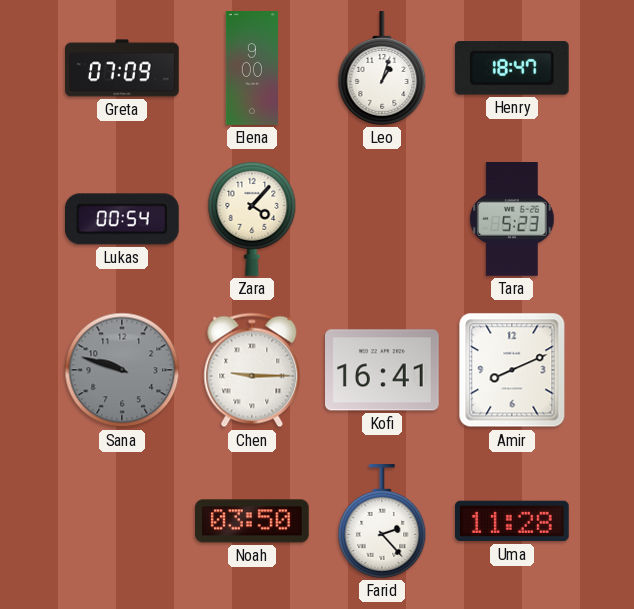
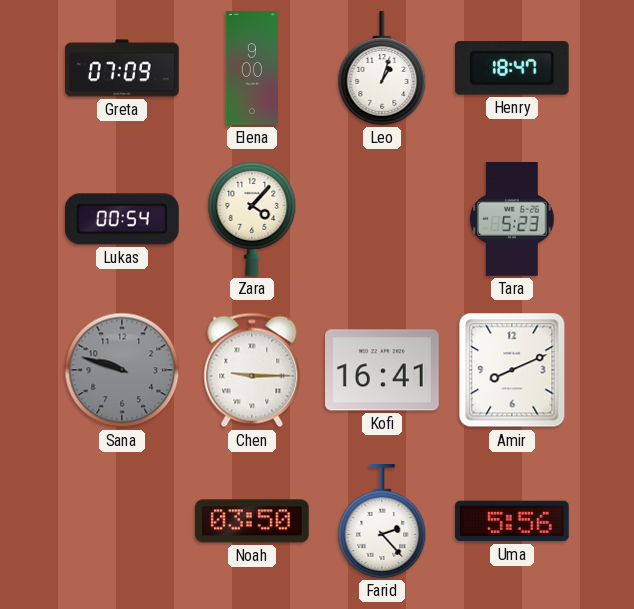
Uma: 11:28 -> 5:56
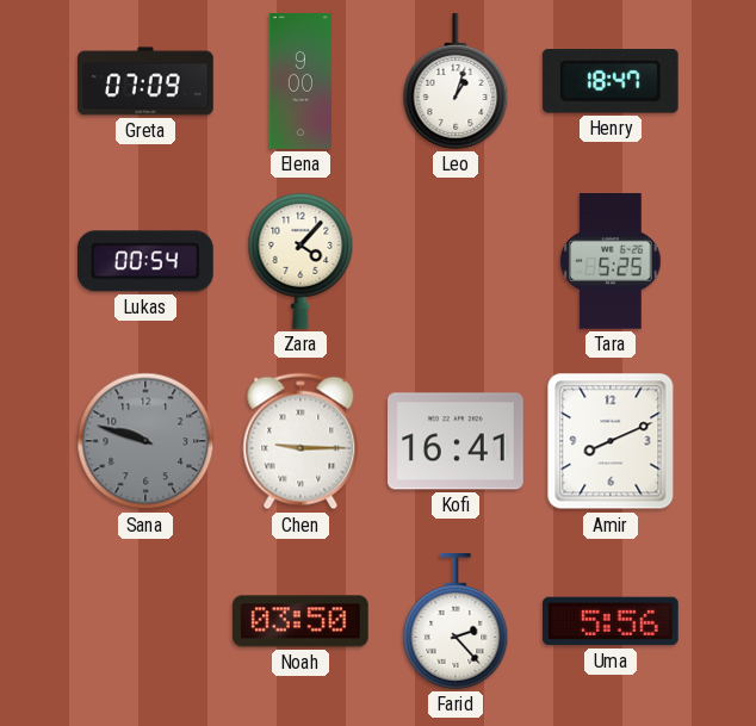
Tara: 5:23 -> 5:25
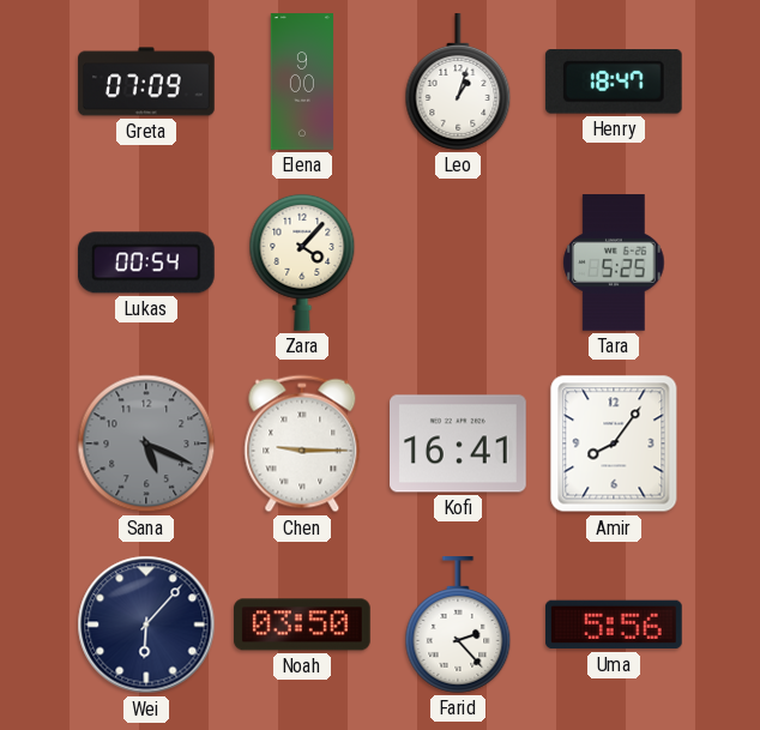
Sana: 9:48 -> 5:19
Amir: 8:11 -> 8:06
Wei: none -> 6:07
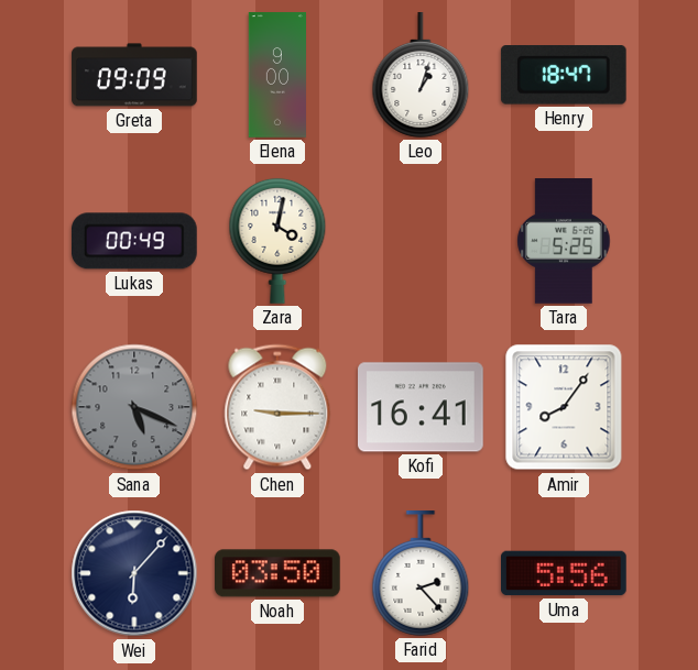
Greta: 07:09 -> 09:09
Lukas: 00:54 -> 00:49
Zara: 4:07 -> 4:02
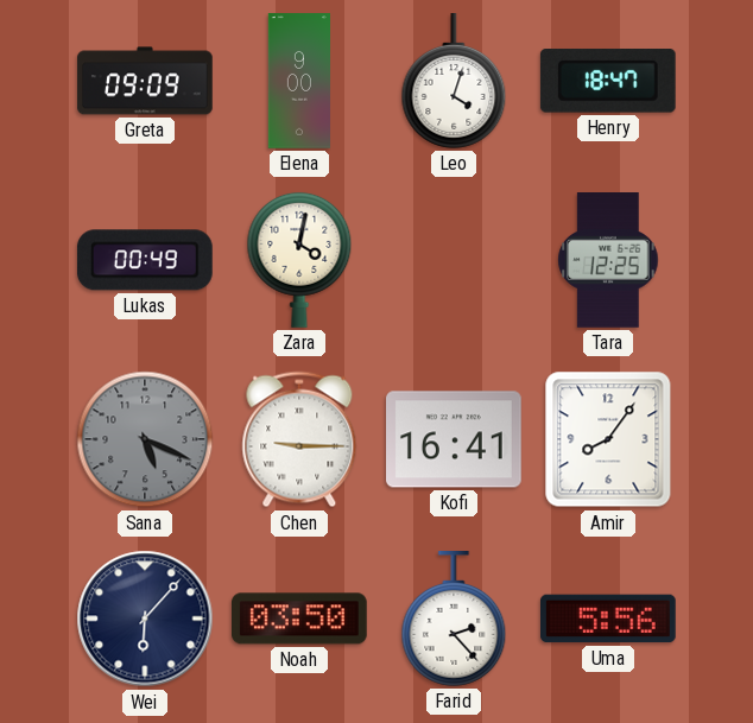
Leo: 1:03 -> 4:03
Tara: 5:25 -> 12:25
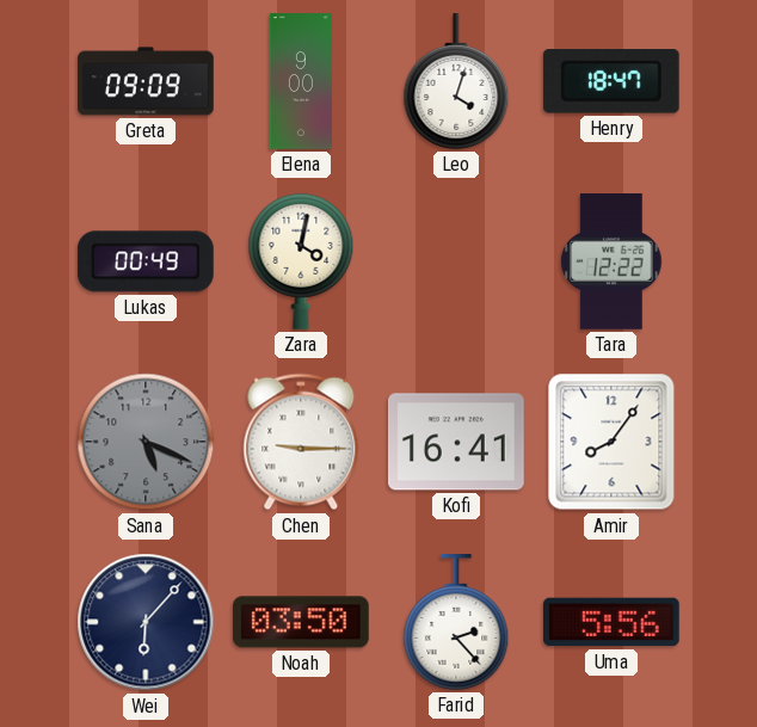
Tara: 12:25 -> 12:22
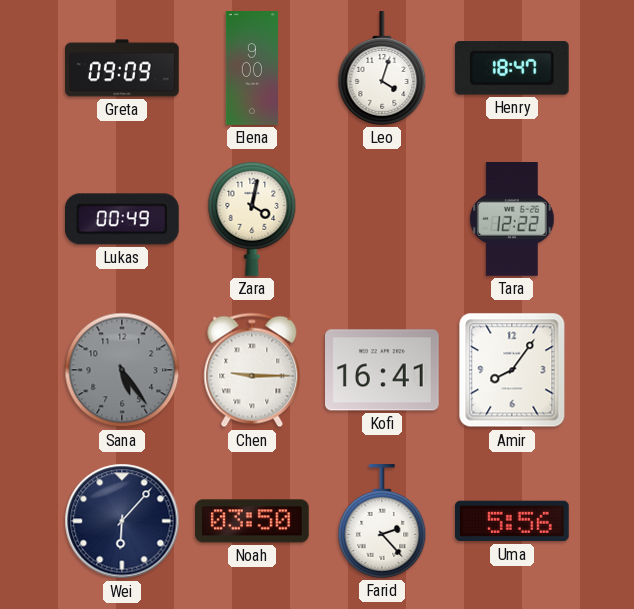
Sana: 5:19 -> 5:24
